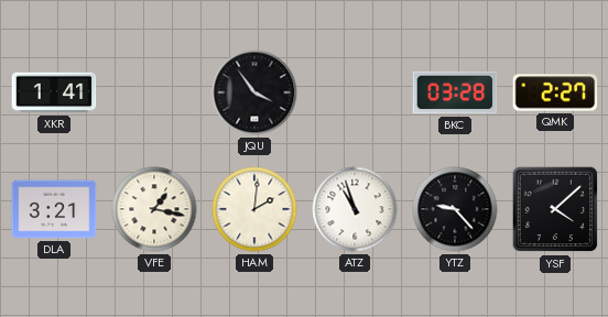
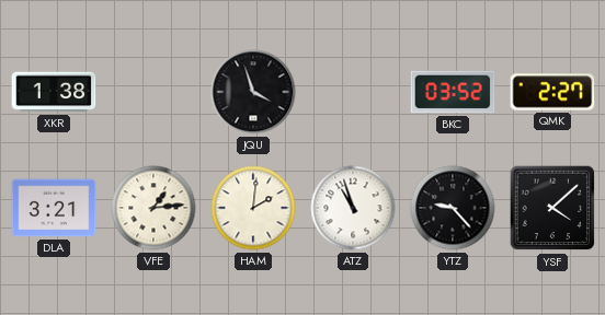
XKR: 1:41 -> 1:38
JQU: 3:54 -> 3:57
BKC: 03:28 -> 03:52
VFE: 1:17 -> 1:14
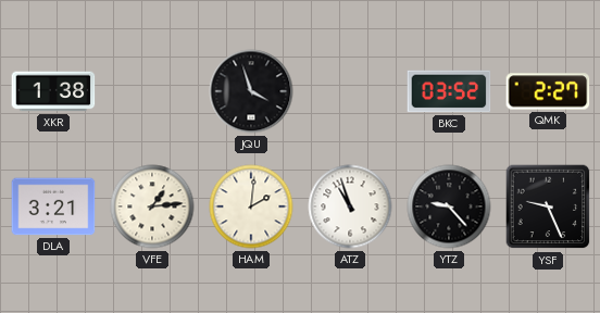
YSF: 4:08 -> 9:26
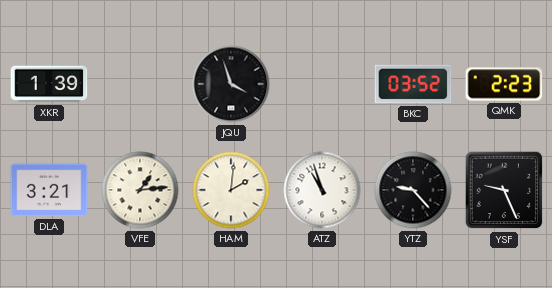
XKR: 1:38 -> 1:39
QMK: 2:27 -> 2:23
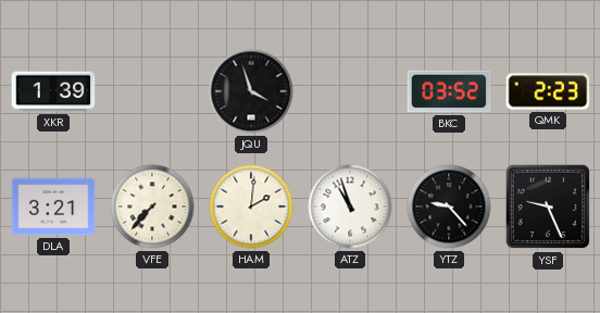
VFE: 1:14 -> 7:37
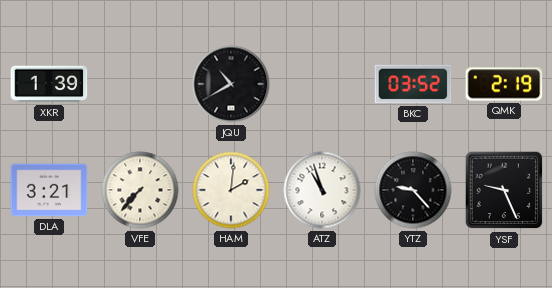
JQU: 3:57 -> 10:40
QMK: 2:23 -> 2:19
